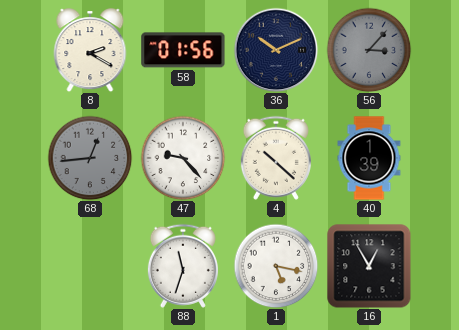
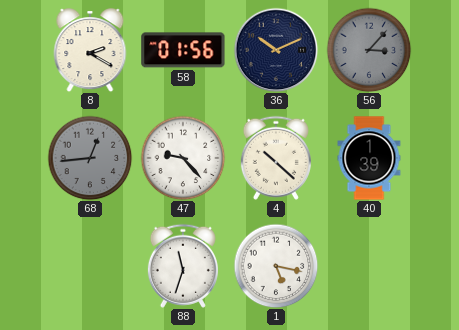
16: 12:55 -> none
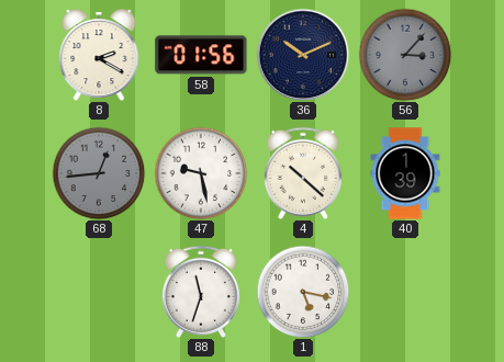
47: 9:23 -> 9:28
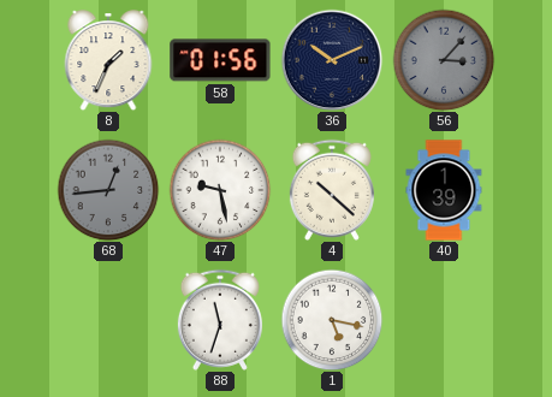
8: 2:20 -> 1:34
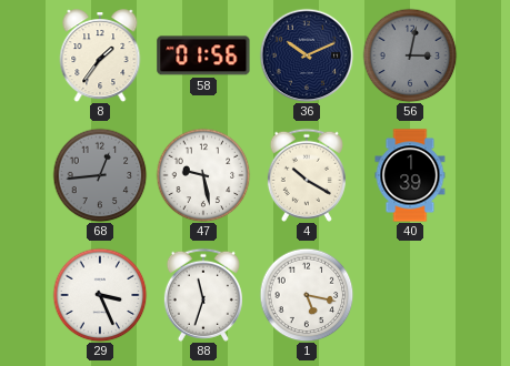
8: 1:34 -> 1:36
56: 3:07 -> 3:02
4: 10:22 -> 10:20
29: none -> 3:26
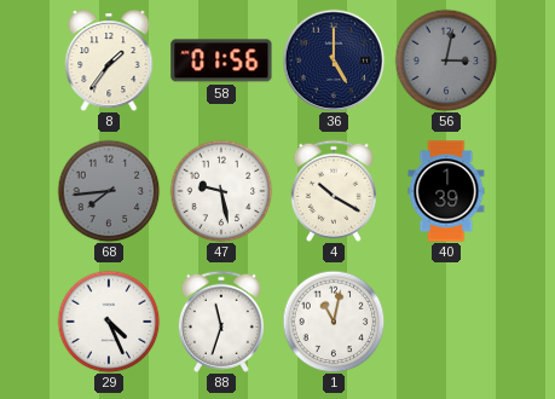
36: 10:11 -> 5:00
68: 12:44 -> 7:44
29: 3:26 -> 4:26
1: 5:17 -> 11:02
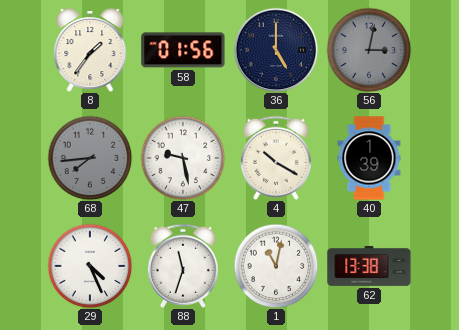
62: none -> 13:38
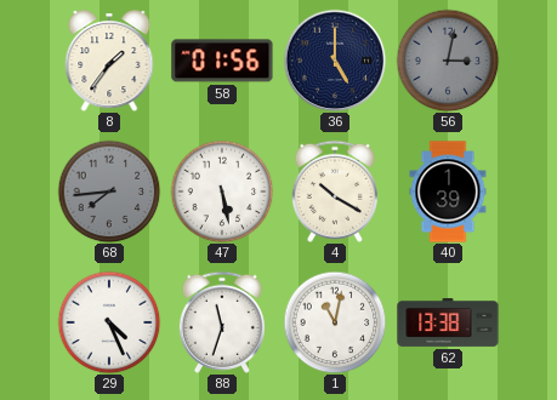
47: 9:28 -> 5:28
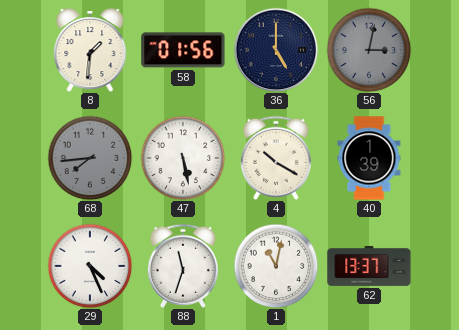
8: 1:36 -> 1:31
62: 13:38 -> 13:37
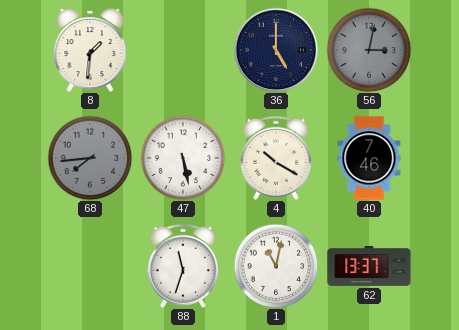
58: 01:56 -> none
40: 1:39 -> 7:46
29: 4:26 -> none
